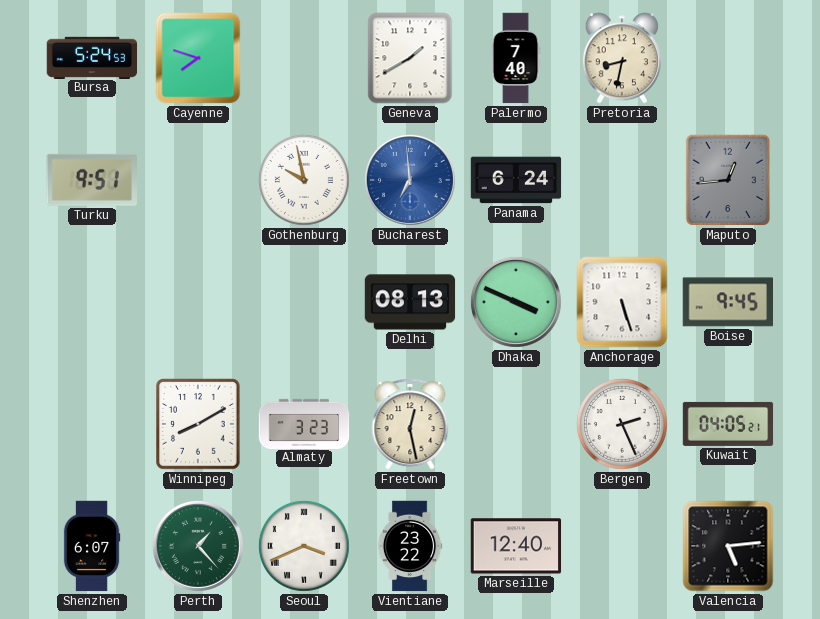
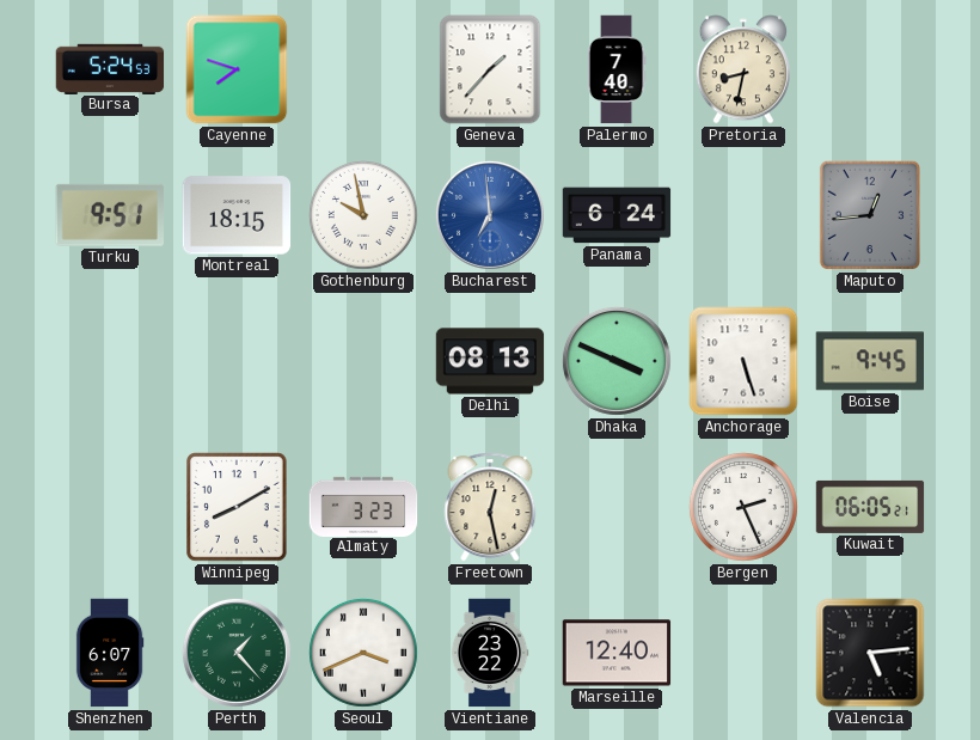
Geneva: 1:40 -> 1:37
Montreal: none -> 18:15
Kuwait: 04:05 -> 06:05
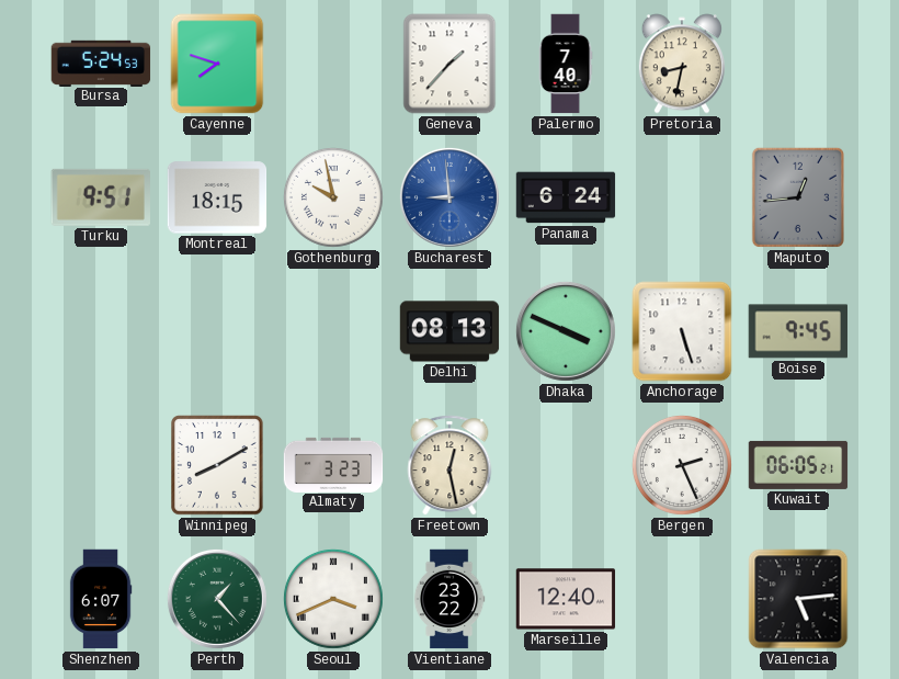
Bucharest: 6:59 -> 8:59
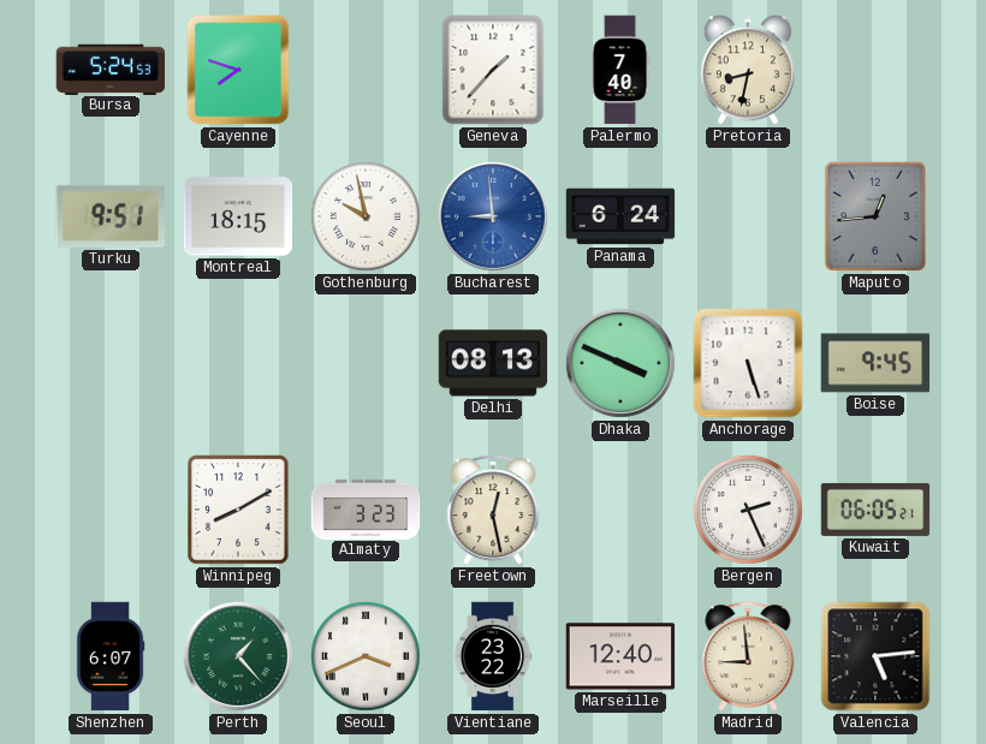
Madrid: none -> 8:59
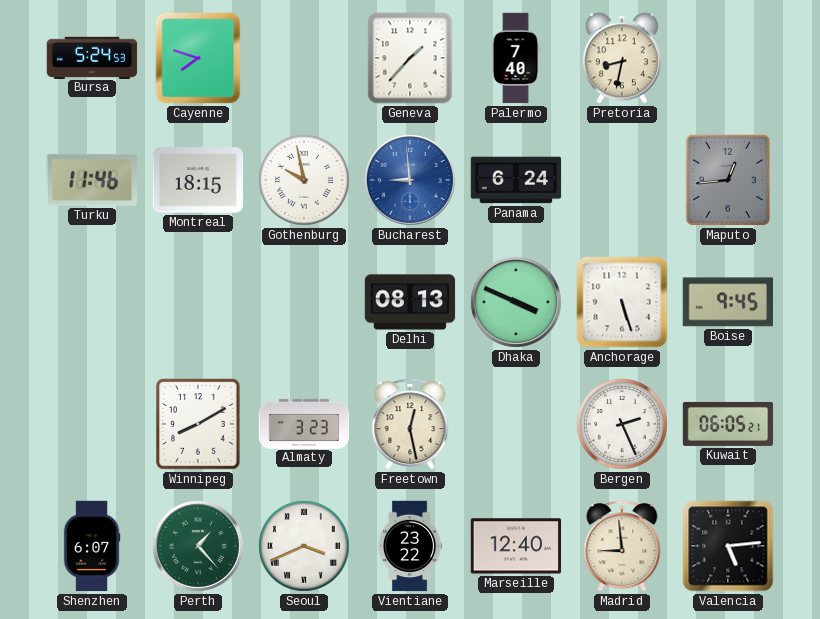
Turku: 9:51 -> 11:46
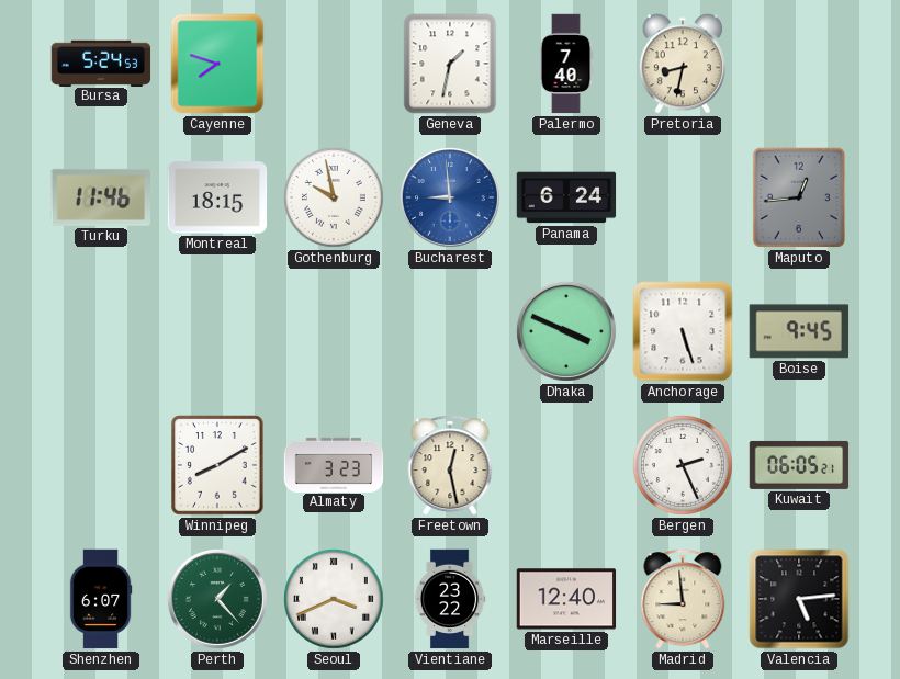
Geneva: 1:37 -> 1:32
Delhi: 08:13 -> none
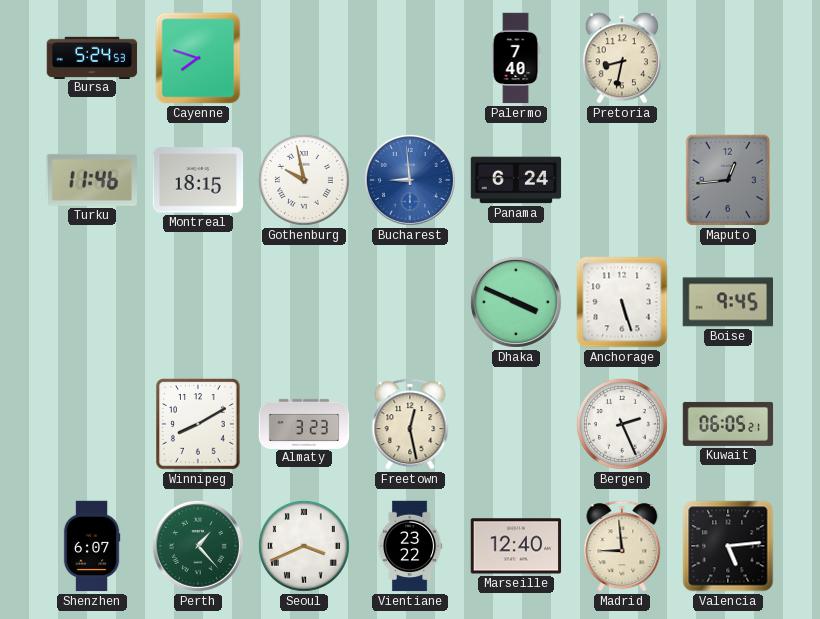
Geneva: 1:32 -> none
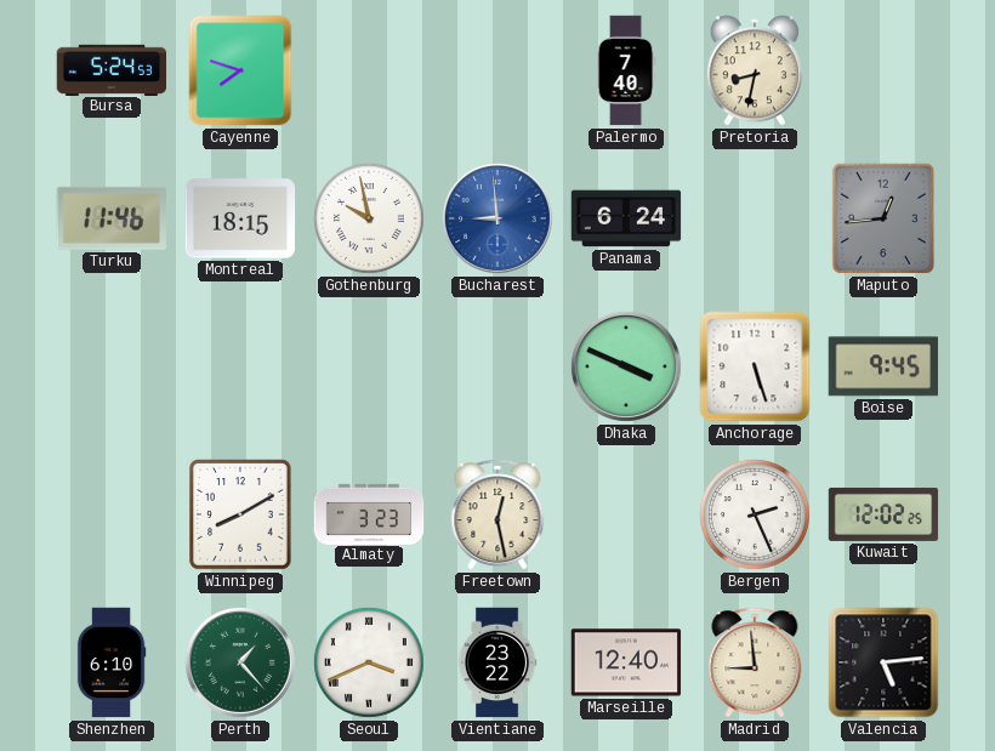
Kuwait: 06:05 -> 12:02
Shenzhen: 6:07 -> 6:10
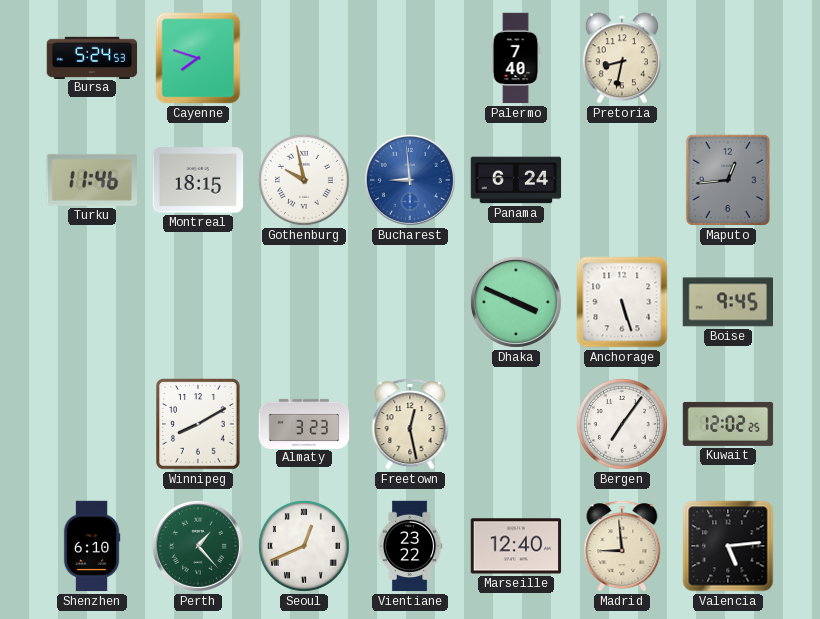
Bergen: 2:26 -> 7:06
Seoul: 3:41 -> 12:41
